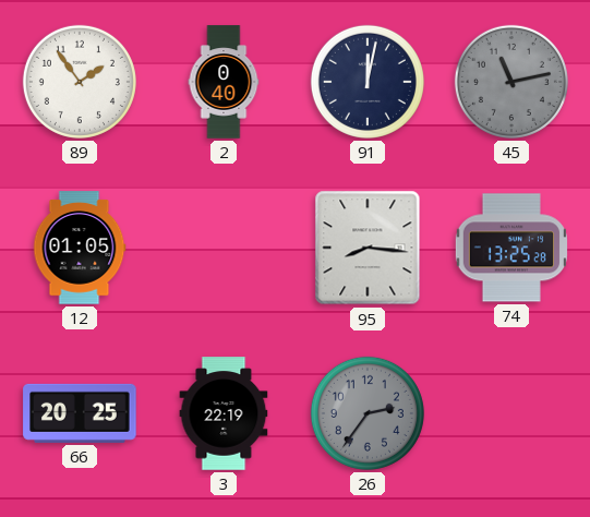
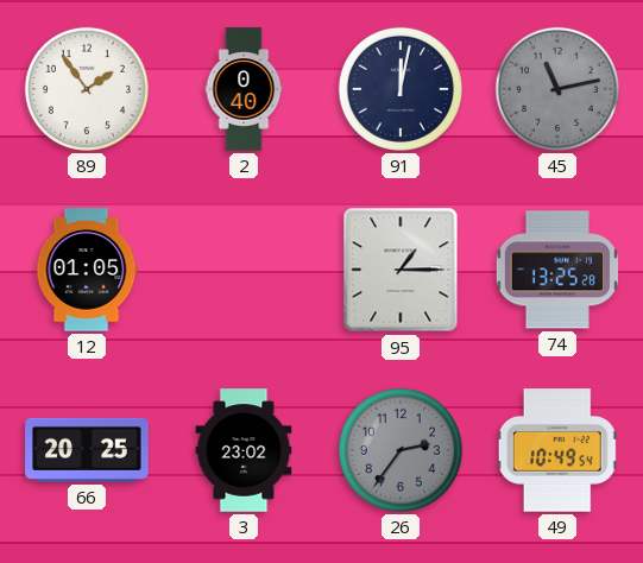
95: 8:16 -> 1:15
3: 22:19 -> 23:02
49: none -> 10:49
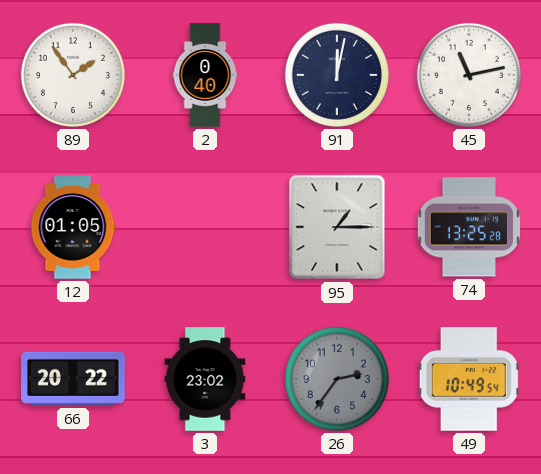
45 dial: grey -> white
66: 20:25 -> 20:22
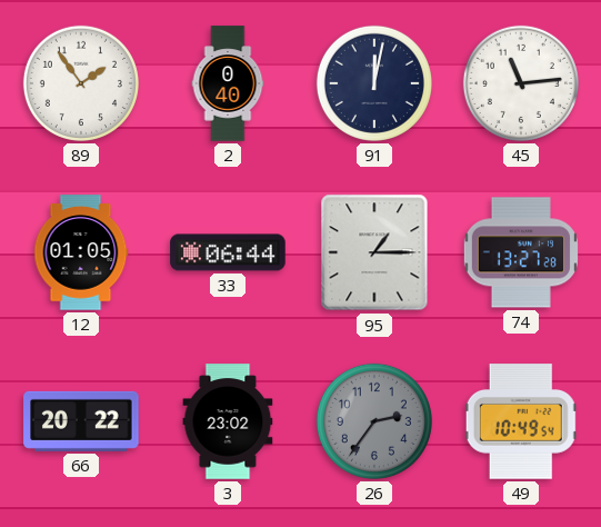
45: 11:13 -> 11:14
33: none -> 06:44
74: 13:25 -> 13:27
